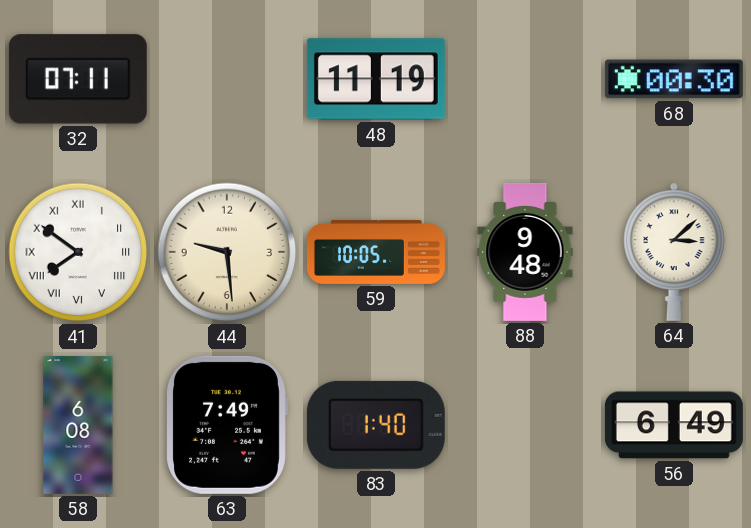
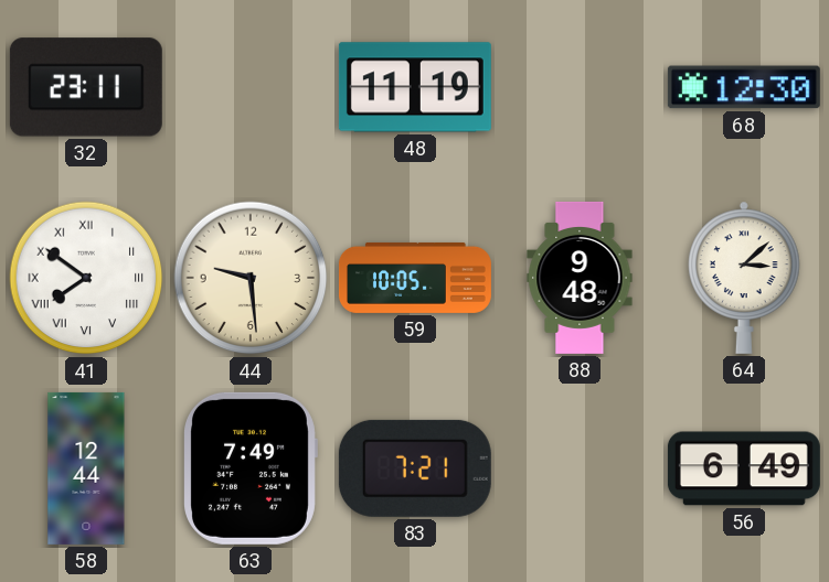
32: 07:11 -> 23:11
68: 00:30 -> 12:30
58: 6:08 -> 12:44
83: 1:40 -> 7:21
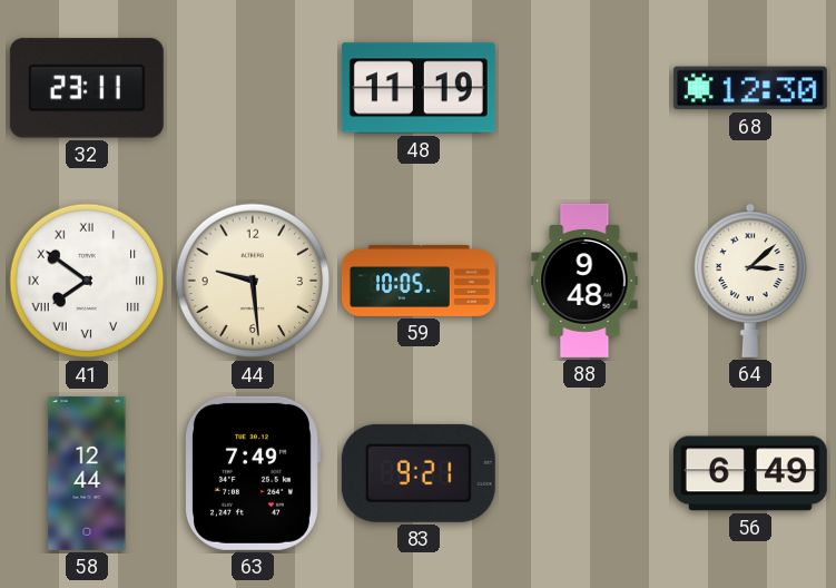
83: 7:21 -> 9:21
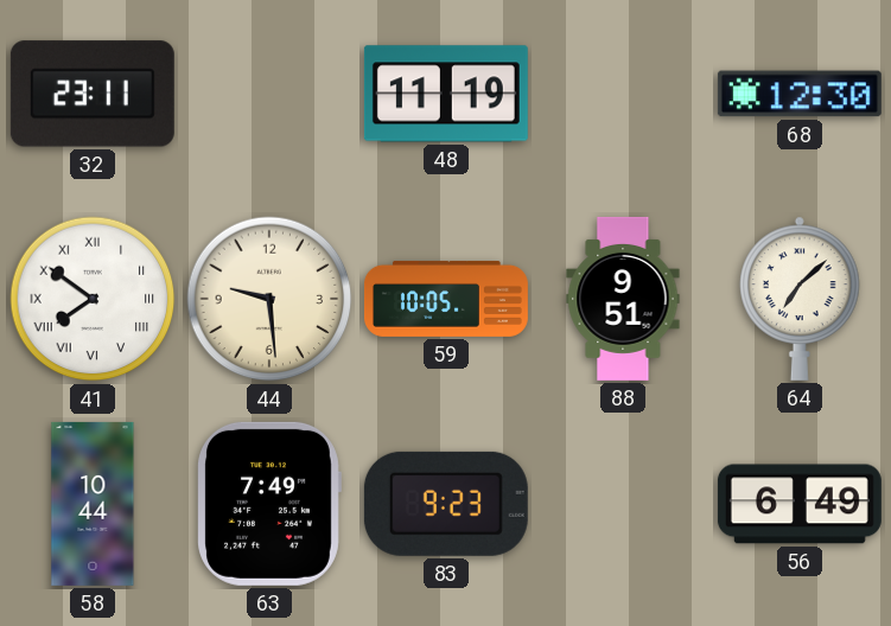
88: 9:48 -> 9:51
64: 3:08 -> 7:08
58: 12:44 -> 10:44
83: 9:21 -> 9:23
